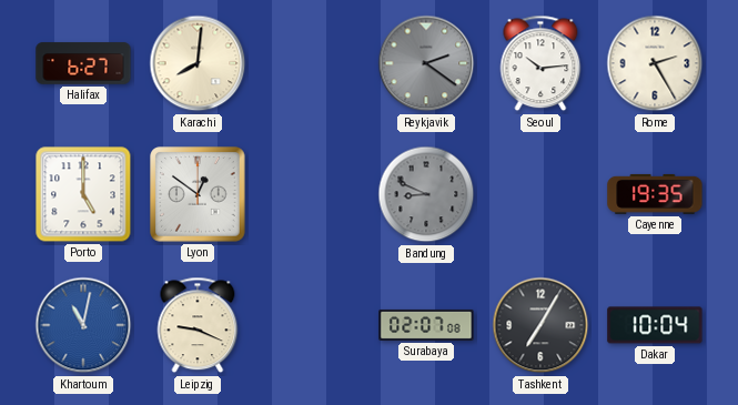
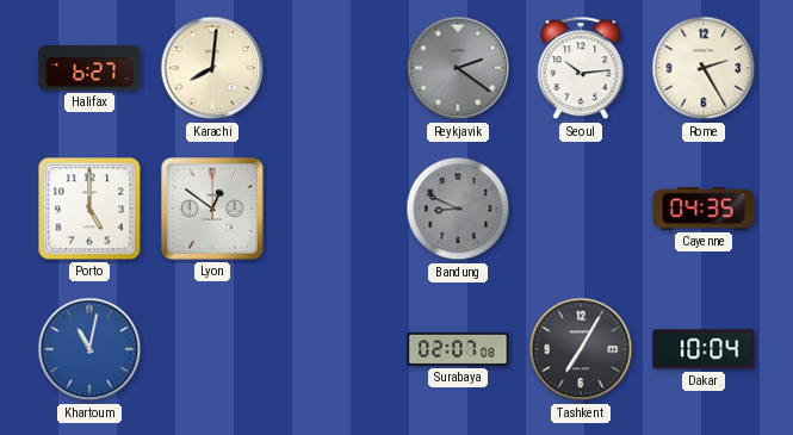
Cayenne: 19:35 -> 04:35
Leipzig: 9:19 -> none
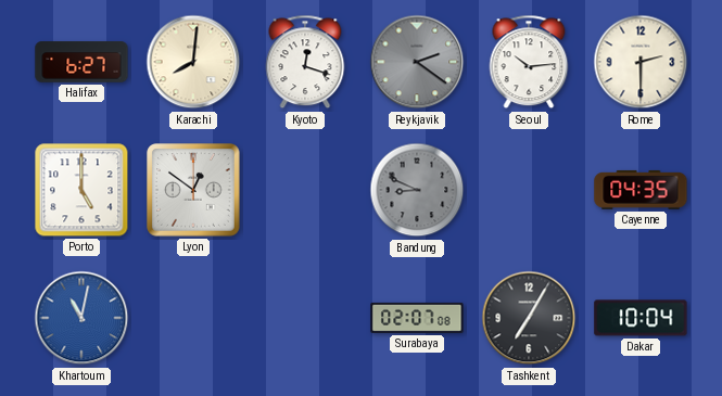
Kyoto: none -> 12:18
Rome: 2:25 -> 2:30
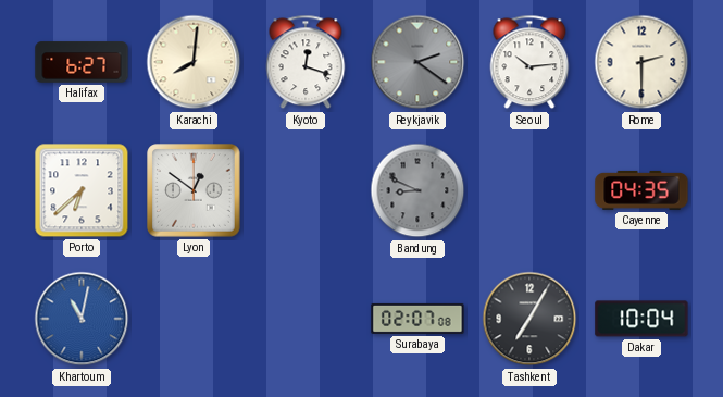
Porto: 5:00 -> 6:38
